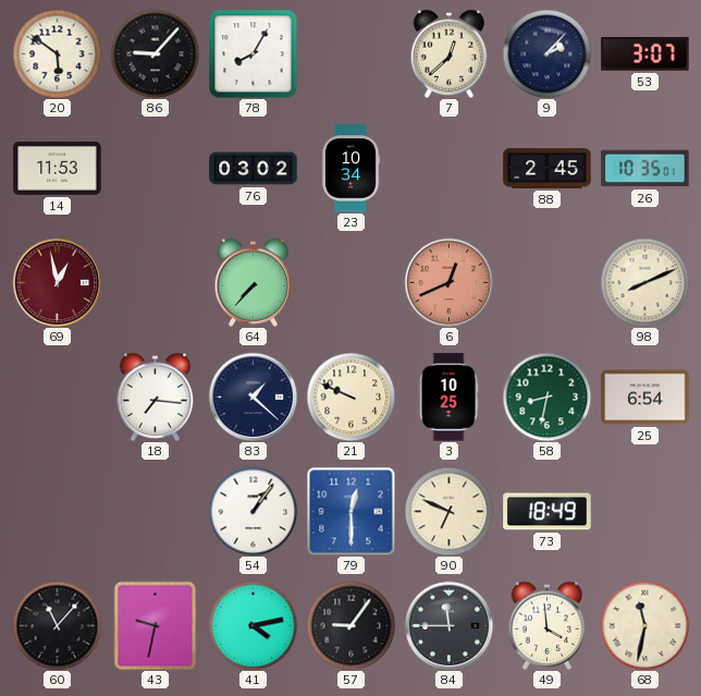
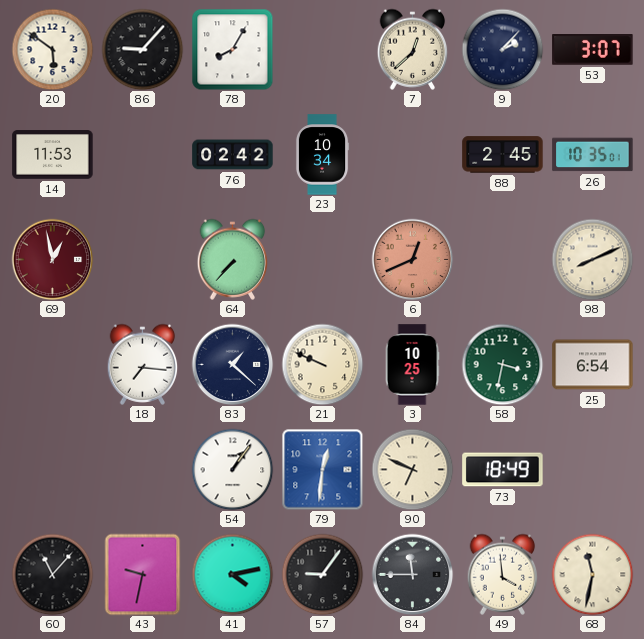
76: 03:02 -> 02:42
58: 8:32 -> 3:32
79: 12:30 -> 12:31
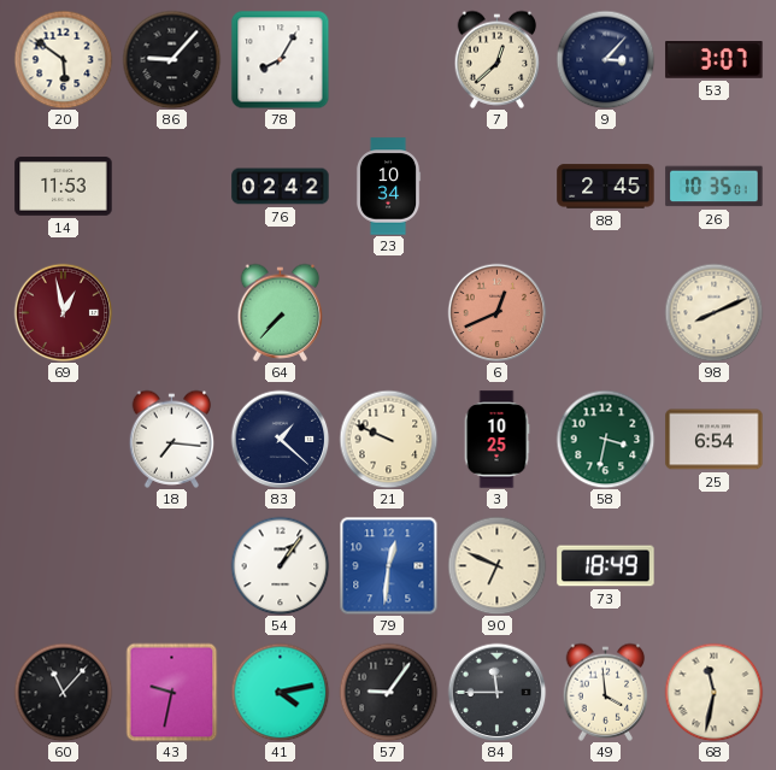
9: 2:07 -> 3:07
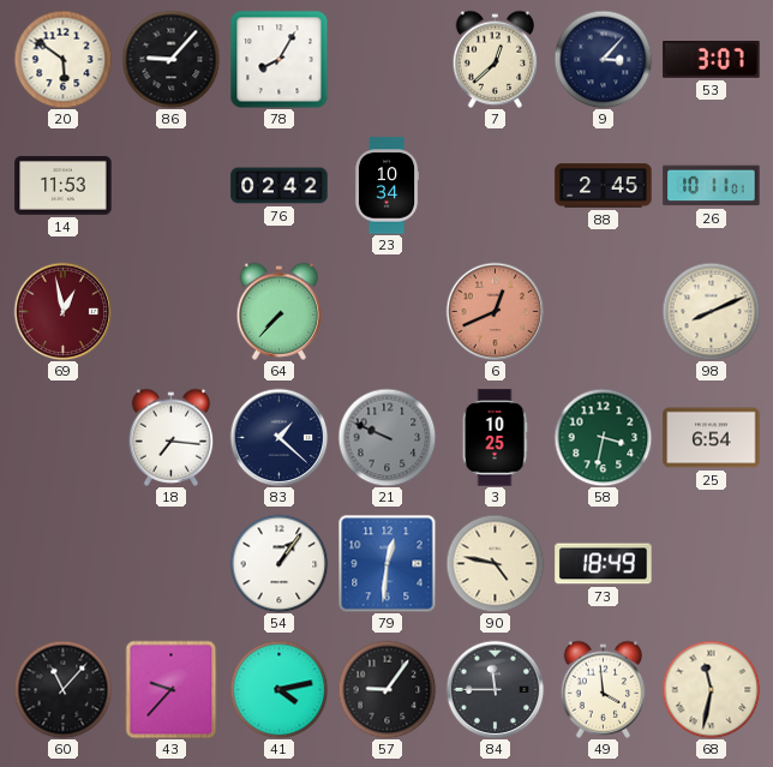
26: 10:35 -> 10:11
21 dial: cream -> grey
90: 6:49 -> 4:47
43: 9:32 -> 9:37
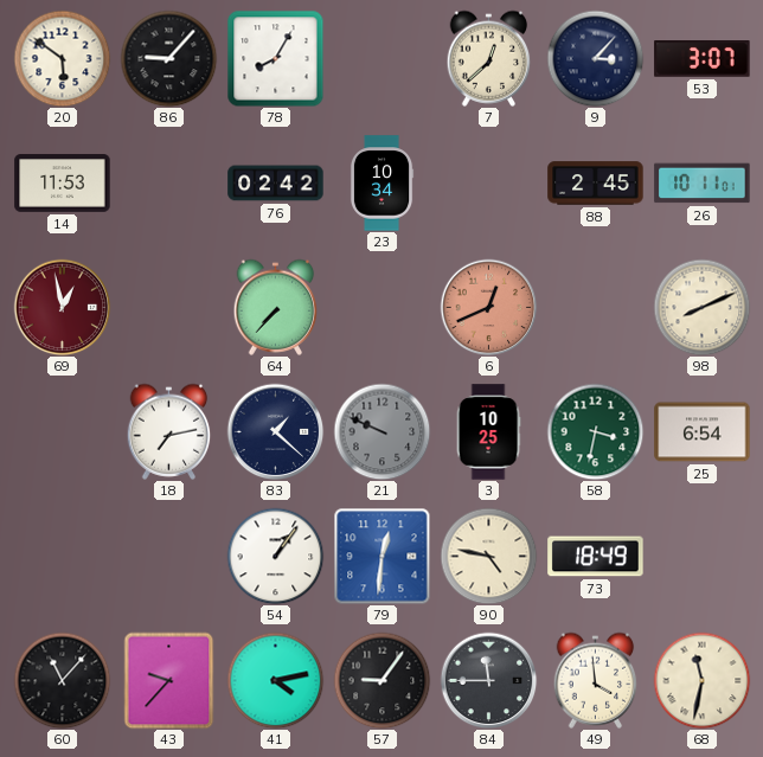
18: 7:16 -> 7:13
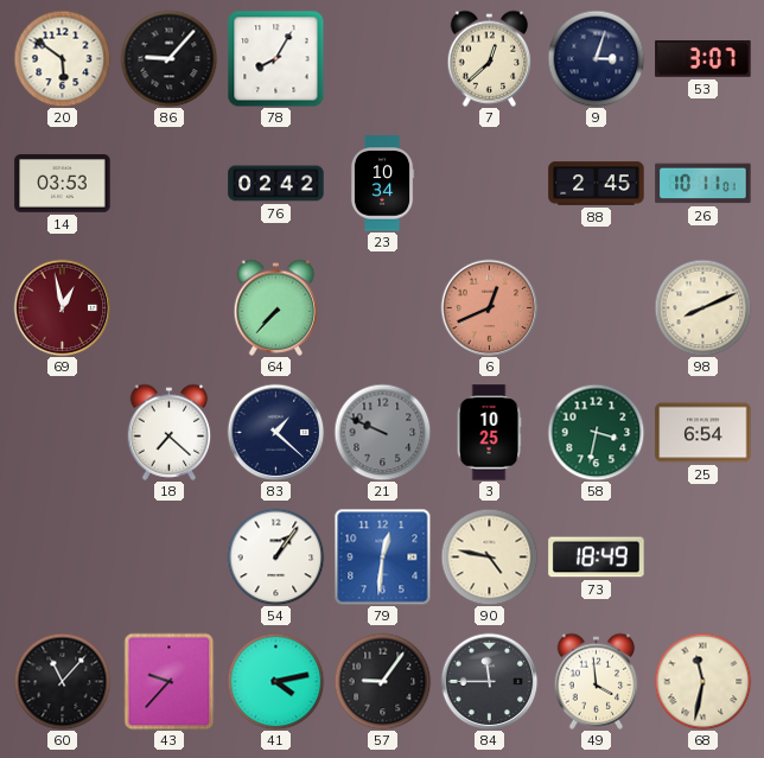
9: 3:07 -> 3:03
14: 11:53 -> 03:53
18: 7:13 -> 7:22
